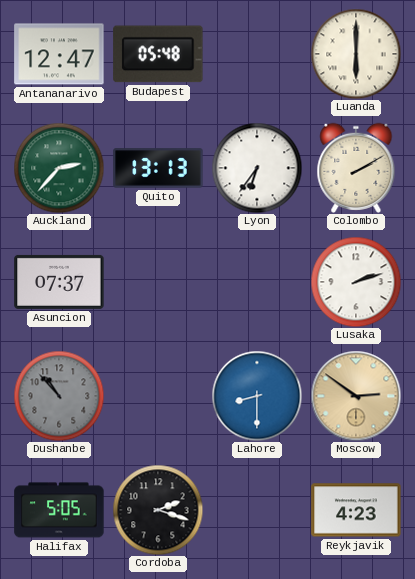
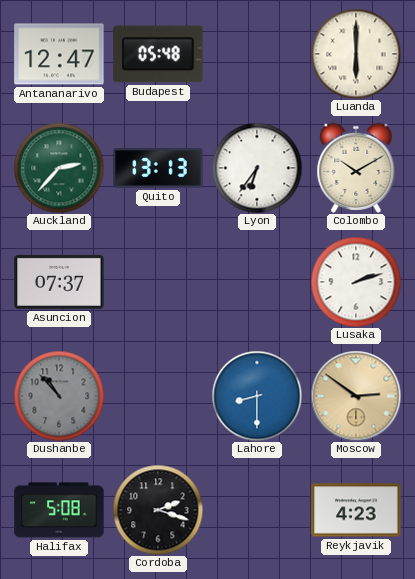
Colombo: 2:10 -> 10:10
Halifax: 5:05 -> 5:08
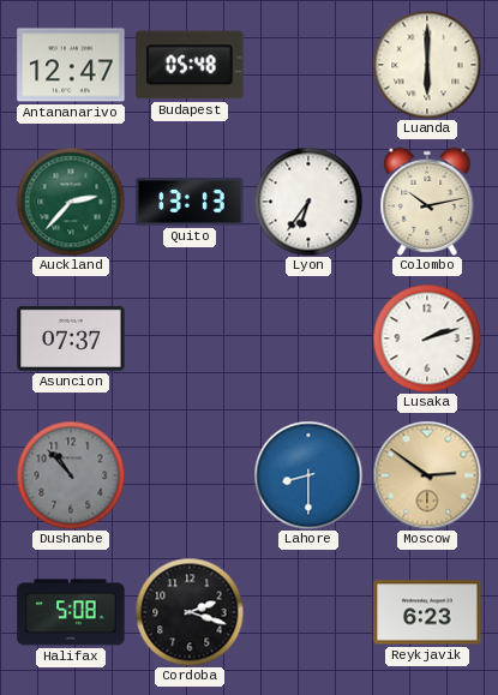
Colombo: 10:10 -> 10:13
Reykjavik: 4:23 -> 6:23
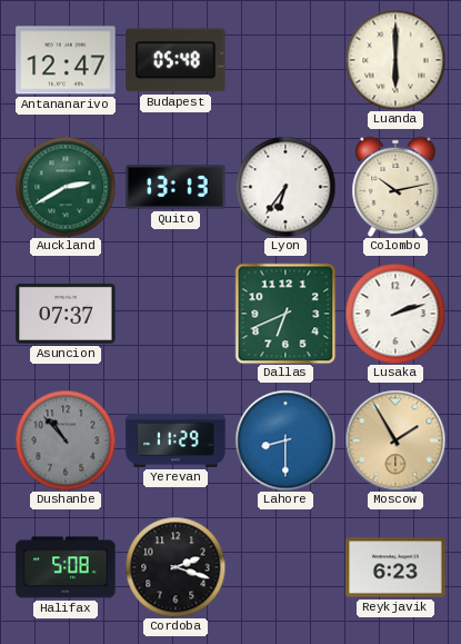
Auckland: 2:37 -> 2:40
Dallas: none -> 6:41
Yerevan: none -> 11:29
Moscow: 2:51 -> 1:55
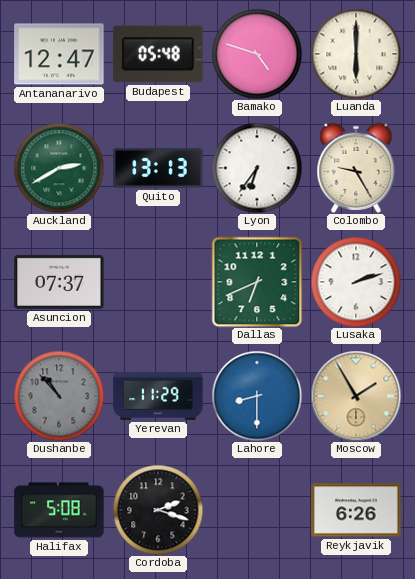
Bamako: none -> 4:48
Colombo: 10:13 -> 9:25
Reykjavik: 6:23 -> 6:26
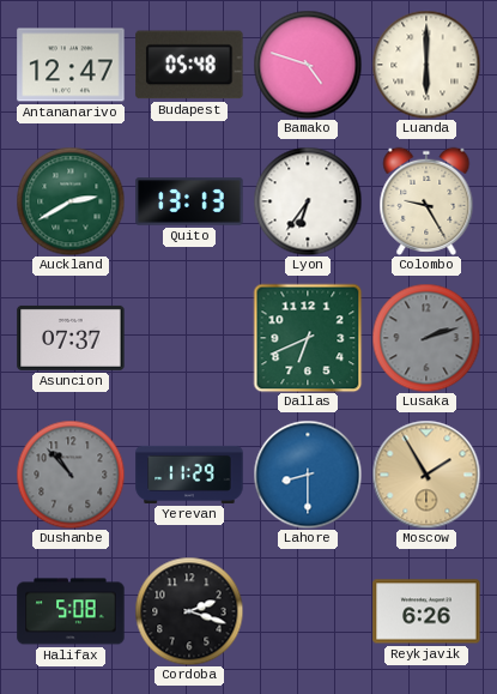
Lusaka dial: white -> grey
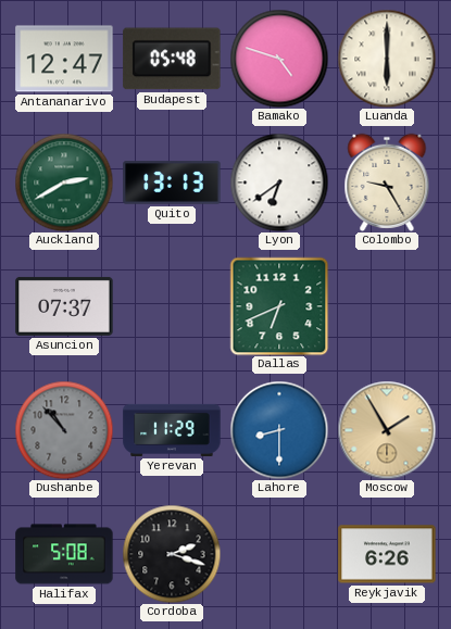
Lyon: 6:36 -> 6:39
Lusaka: 2:12 -> none
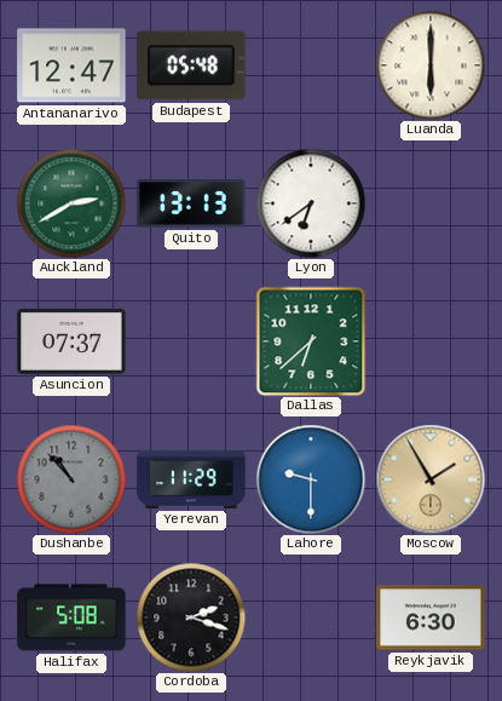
Bamako: 4:48 -> none
Colombo: 9:25 -> none
Dallas: 6:41 -> 6:38
Lahore: 8:30 -> 9:30
Reykjavik: 6:26 -> 6:30
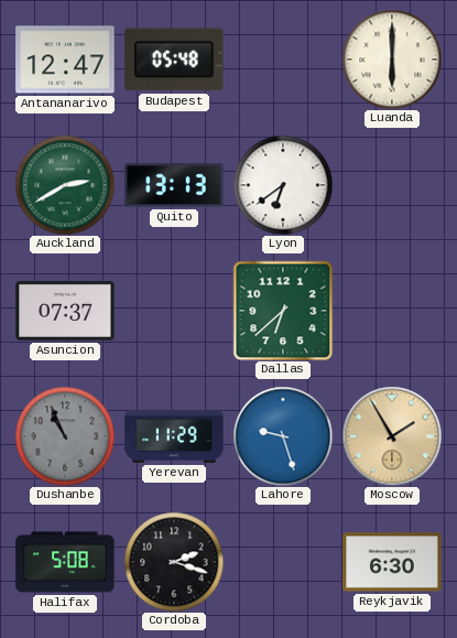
Dushanbe: 10:53 -> 10:56
Lahore: 9:30 -> 9:27
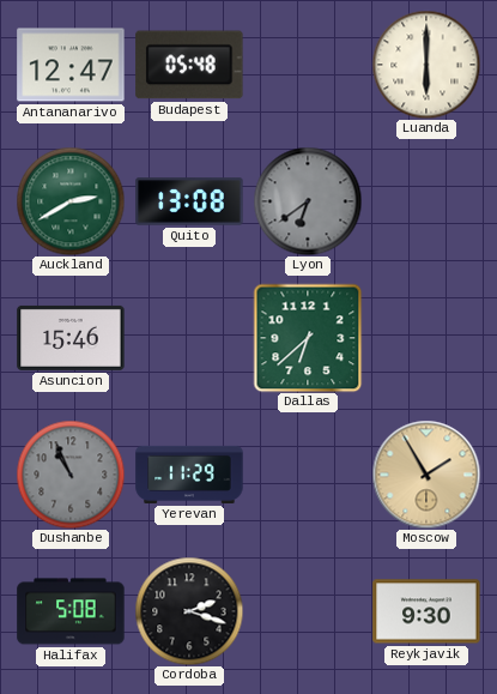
Quito: 13:13 -> 13:08
Lyon dial: white -> grey
Asuncion: 07:37 -> 15:46
Lahore: 9:27 -> none
Reykjavik: 6:30 -> 9:30
